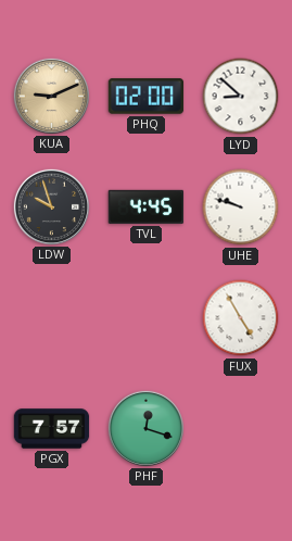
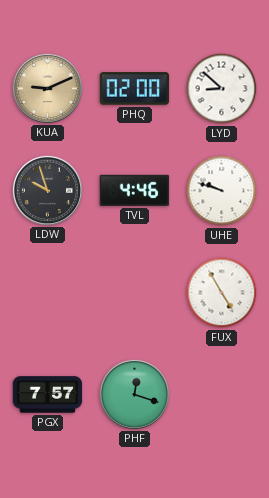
TVL: 4:45 -> 4:46
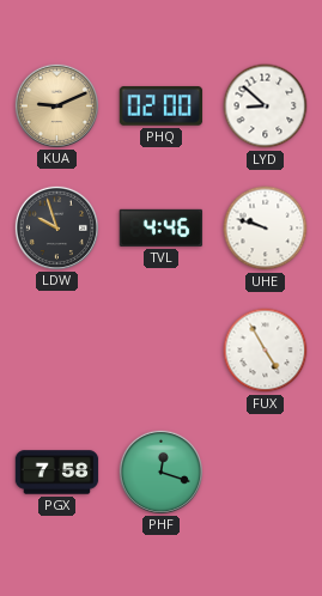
PGX: 7:57 -> 7:58
